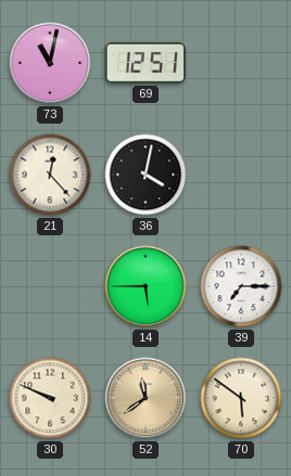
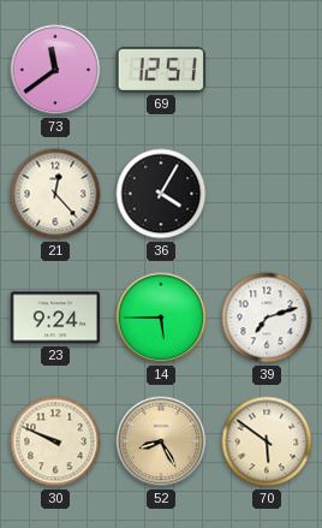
73: 11:02 -> 11:39
36: 4:02 -> 4:05
23: none -> 9:24
39: 7:15 -> 7:12
52: 11:39 -> 8:25
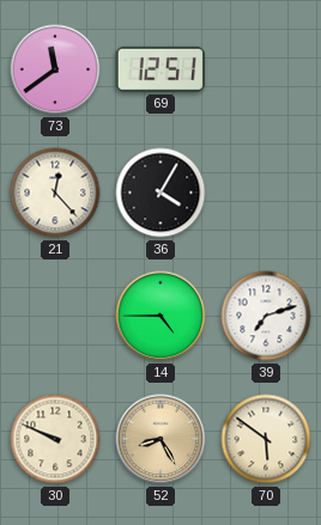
23: 9:24 -> none
14: 5:45 -> 4:45
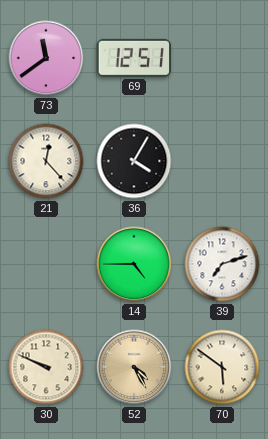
52: 8:25 -> 4:25
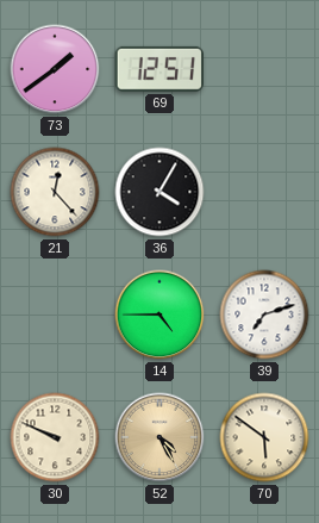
73: 11:39 -> 1:39
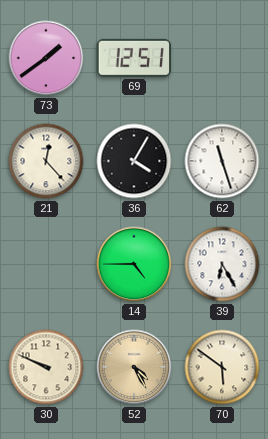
62: none -> 11:27
39: 7:12 -> 6:25
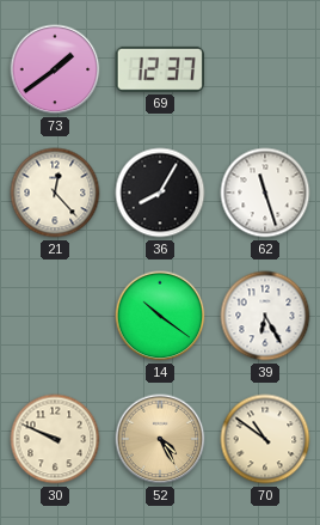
69: 12:51 -> 12:37
36: 4:05 -> 8:05
14: 4:45 -> 10:21
70: 5:51 -> 10:51
